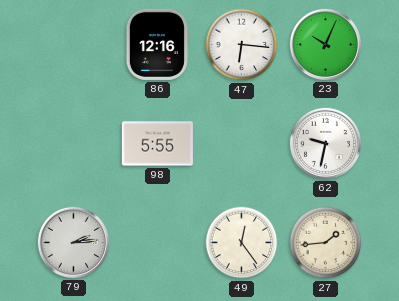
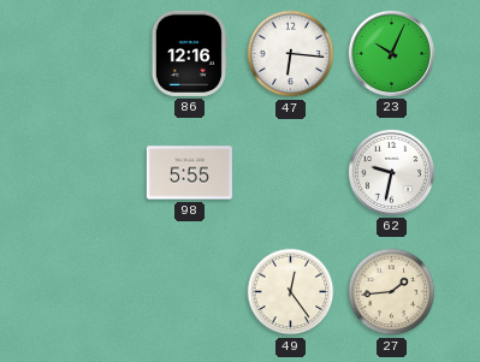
79: 2:14 -> none
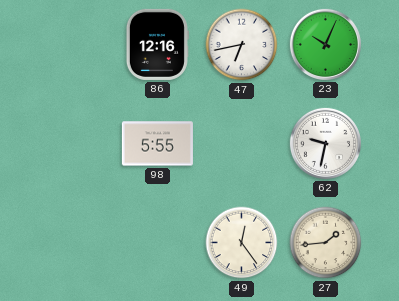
47: 6:16 -> 6:43
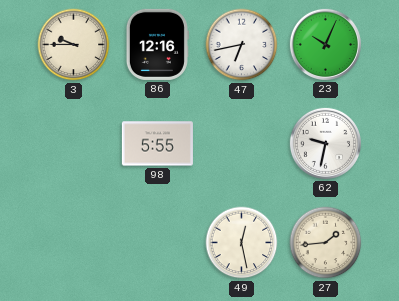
3: none -> 9:45
49: 12:24 -> 12:28
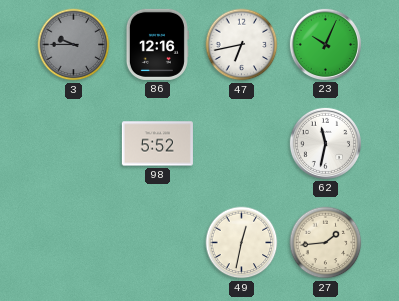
3 dial: cream -> grey
98: 5:55 -> 5:52
62: 9:32 -> 11:32
49: 12:28 -> 12:32
